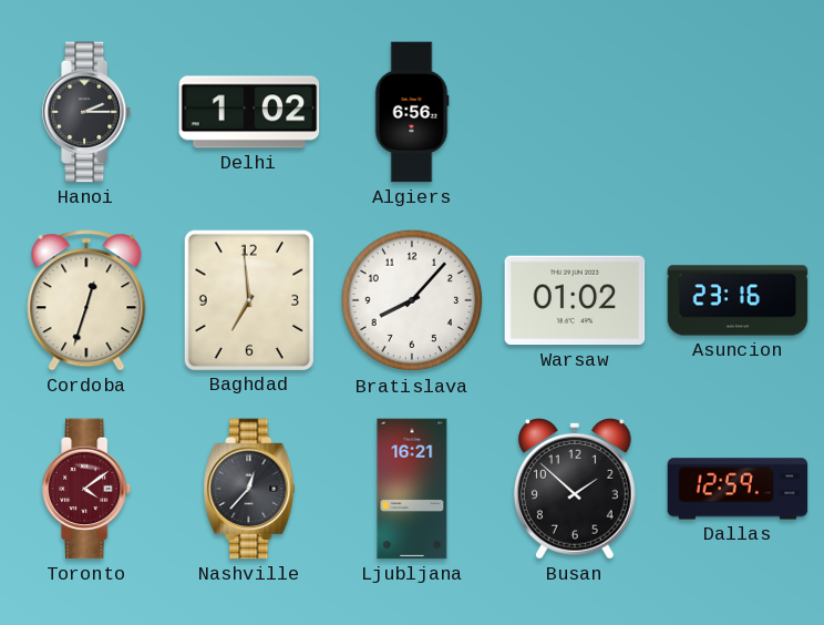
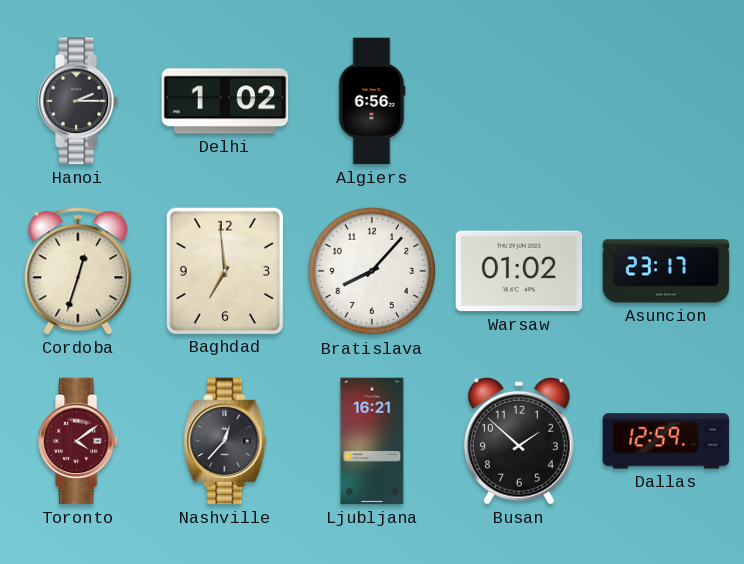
Asuncion: 23:16 -> 23:17
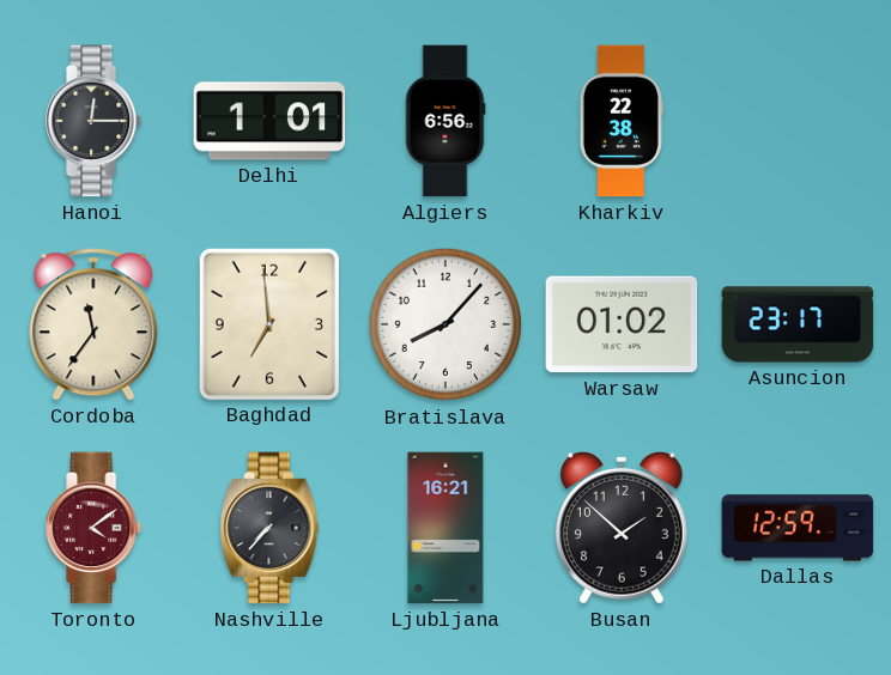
Hanoi: 2:15 -> 12:15
Delhi: 1:02 -> 1:01
Kharkiv: none -> 22:38
Cordoba: 12:33 -> 11:36
Nashville: 12:37 -> 7:37
